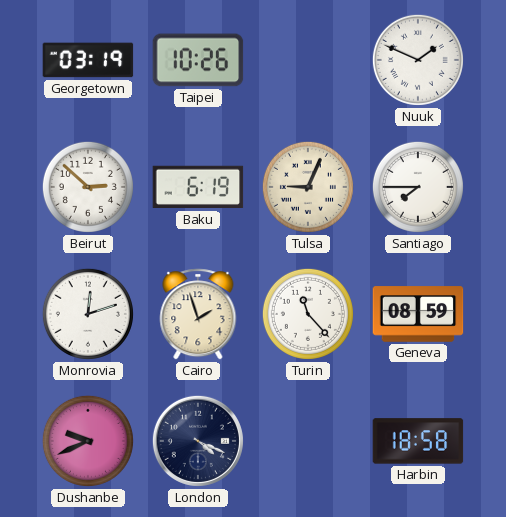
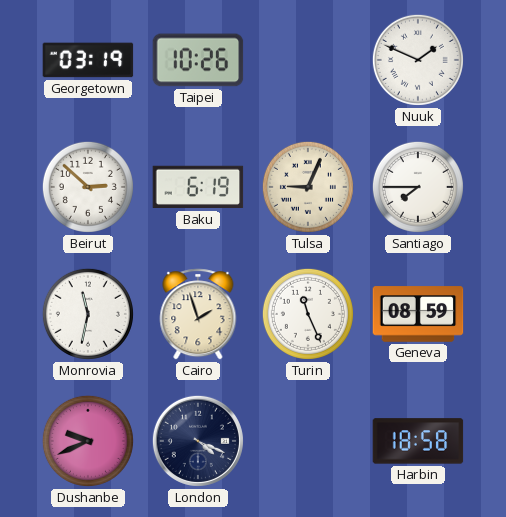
Monrovia: 12:12 -> 11:32
Turin: 11:23 -> 11:26
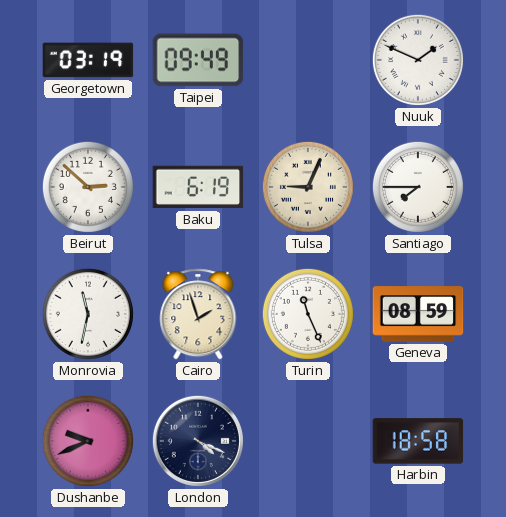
Taipei: 10:26 -> 09:49
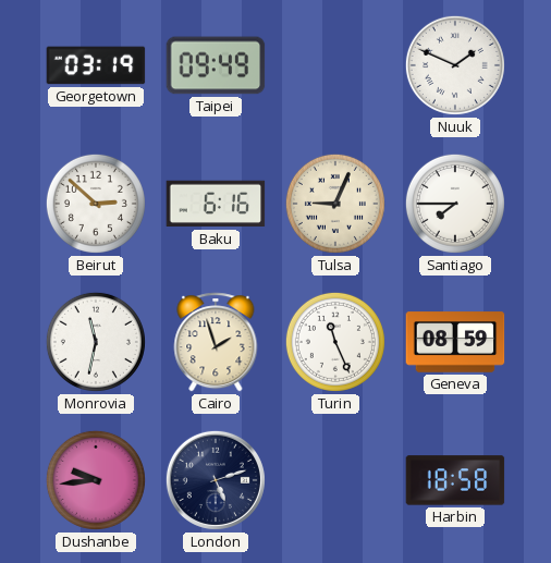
Baku: 6:19 -> 6:16
Dushanbe: 9:41 -> 9:44
London: 4:19 -> 5:12
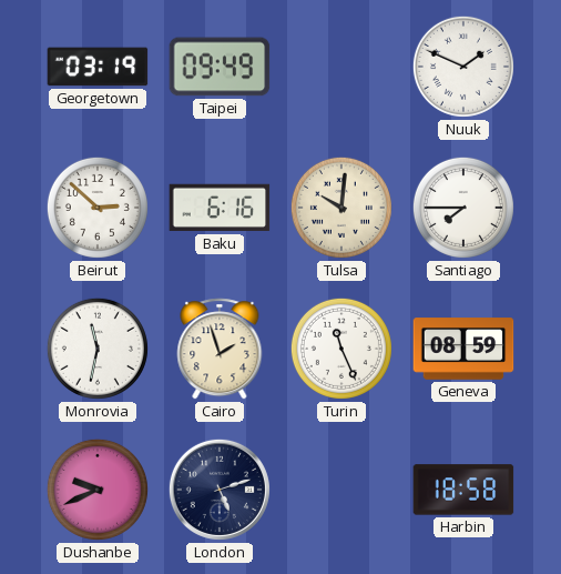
Tulsa: 9:04 -> 10:01
Dushanbe: 9:44 -> 9:41
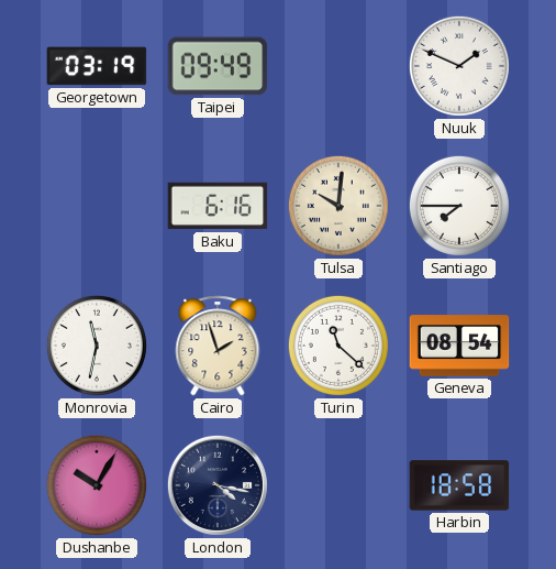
Beirut: 2:52 -> none
Turin: 11:26 -> 11:22
Geneva: 08:59 -> 08:54
Dushanbe: 9:41 -> 10:05
London: 5:12 -> 4:17
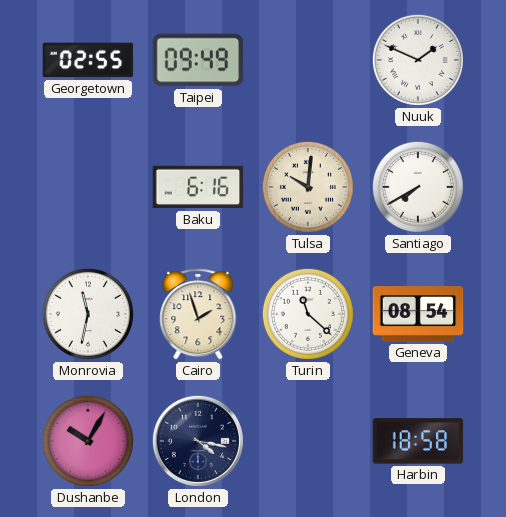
Georgetown: 03:19 -> 02:55
Santiago: 7:45 -> 7:40
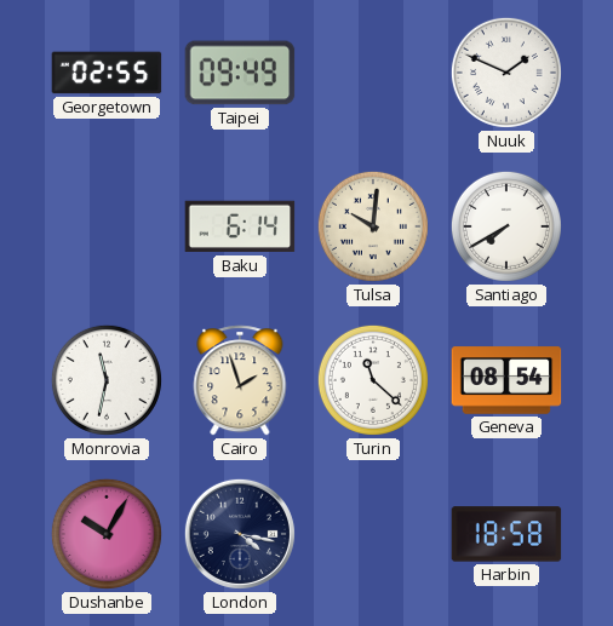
Baku: 6:16 -> 6:14
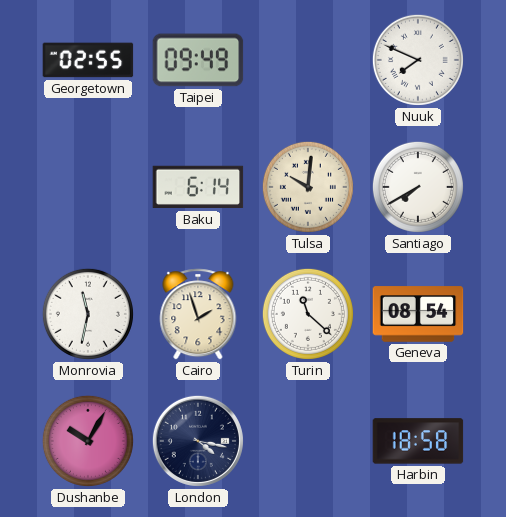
Nuuk: 1:49 -> 7:49
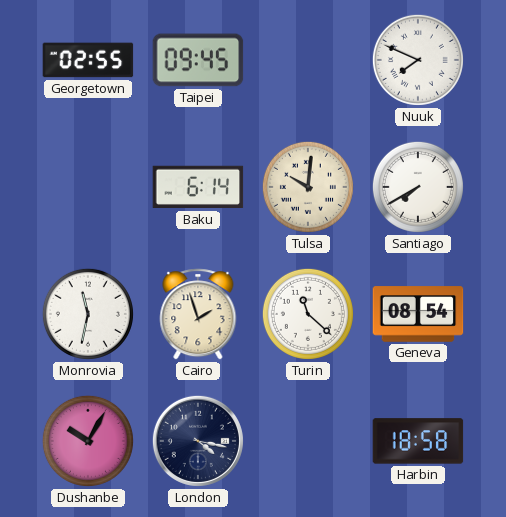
Taipei: 09:49 -> 09:45
